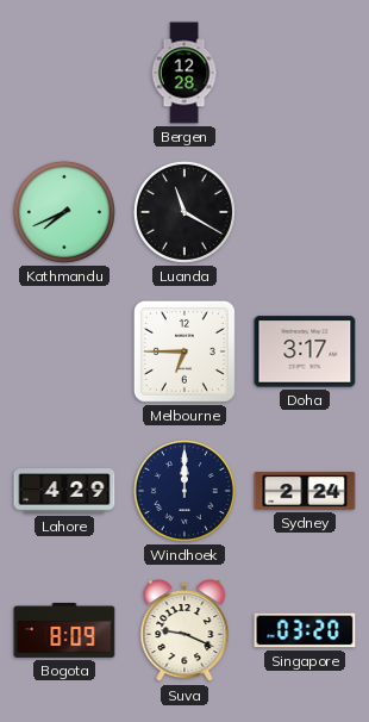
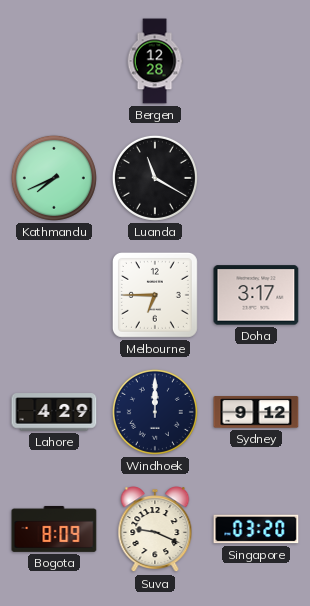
Sydney: 2:24 -> 9:12
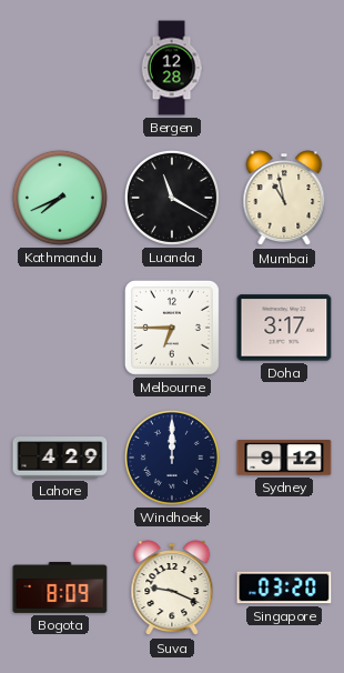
Mumbai: none -> 10:58
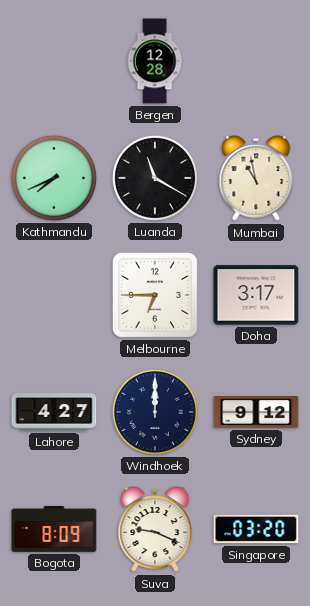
Lahore: 4:29 -> 4:27
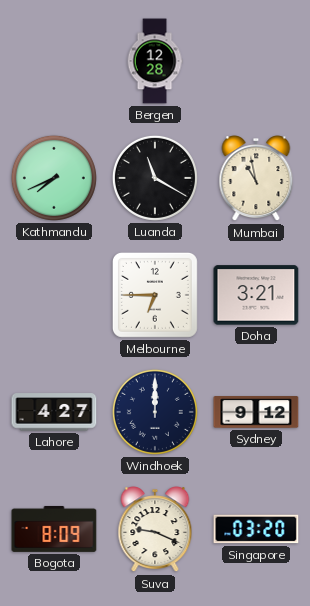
Doha: 3:17 -> 3:21
